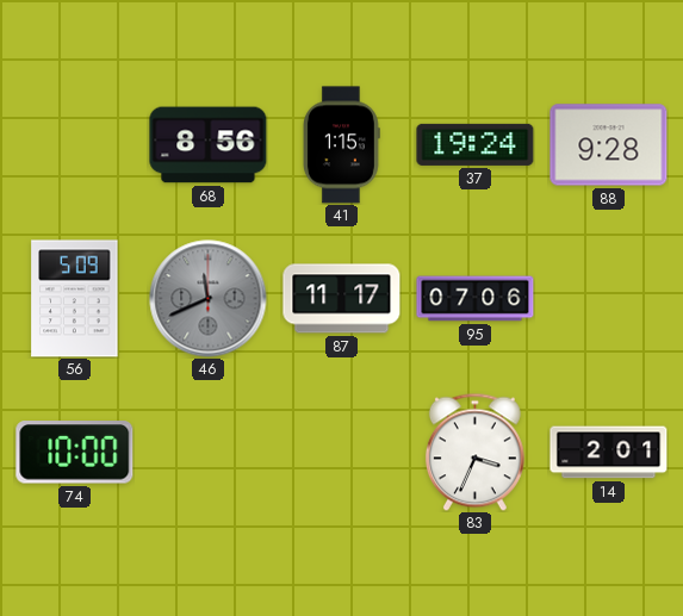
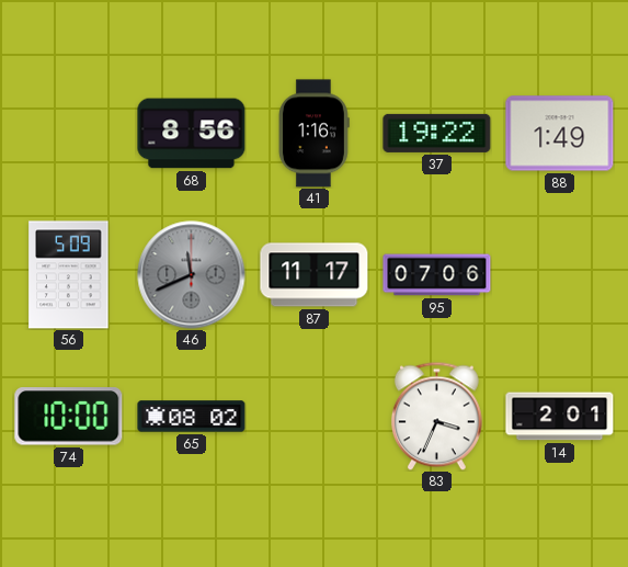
41: 1:15 -> 1:16
37: 19:24 -> 19:22
88: 9:28 -> 1:49
65: none -> 08:02
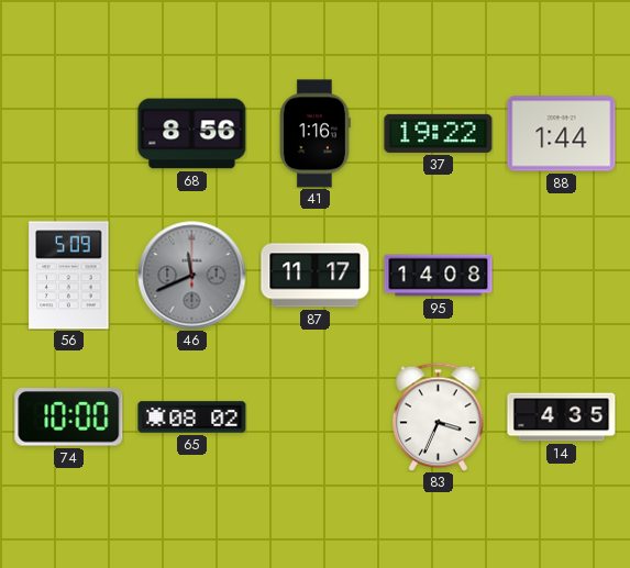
88: 1:49 -> 1:44
95: 07:06 -> 14:08
14: 2:01 -> 4:35
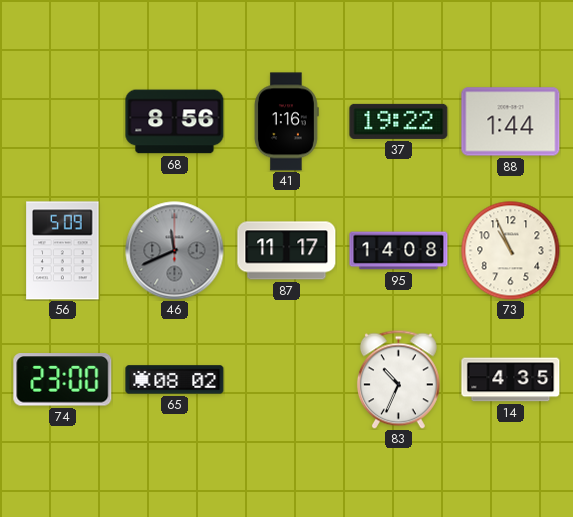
73: none -> 10:56
74: 10:00 -> 23:00
83: 3:34 -> 10:34
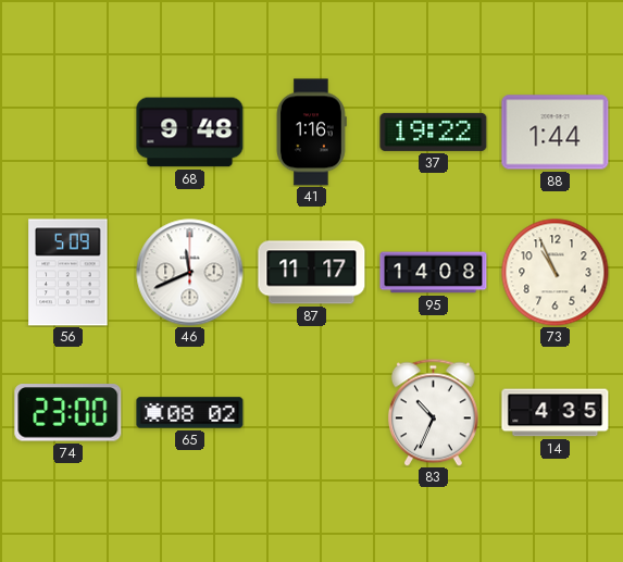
68: 8:56 -> 9:48
46 dial: grey -> white
